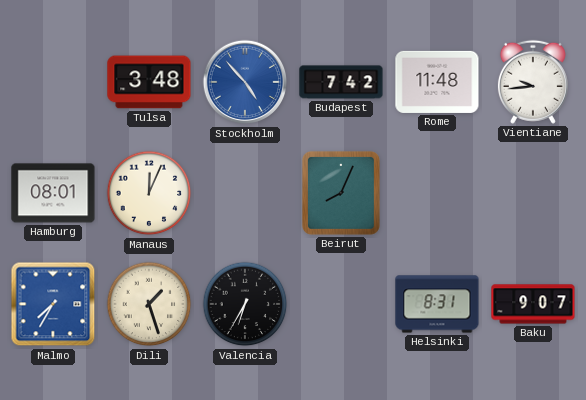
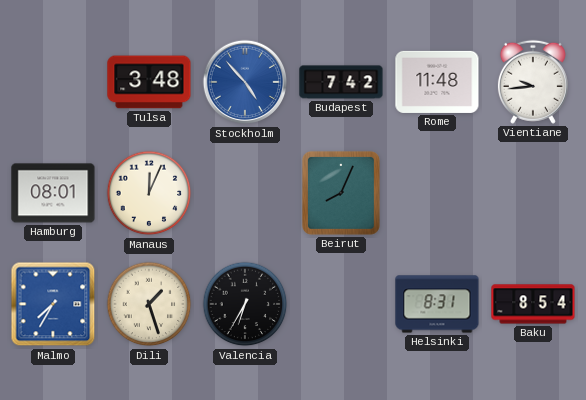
Baku: 9:07 -> 8:54
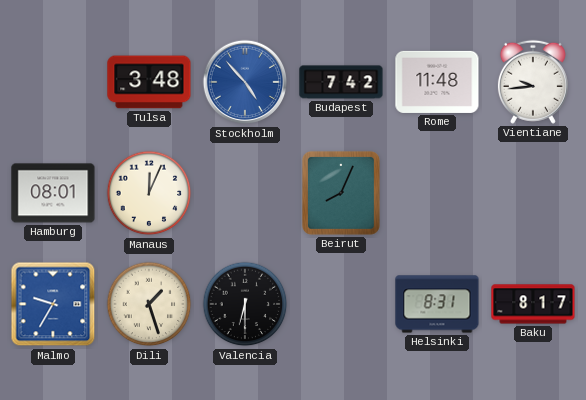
Malmo: 7:35 -> 9:35
Valencia: 6:35 -> 6:30
Baku: 8:54 -> 8:17
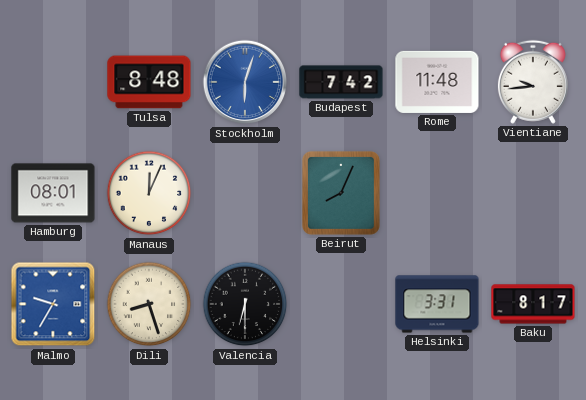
Tulsa: 3:48 -> 8:48
Stockholm: 4:53 -> 6:03
Dili: 1:27 -> 8:27
Helsinki: 8:31 -> 3:31
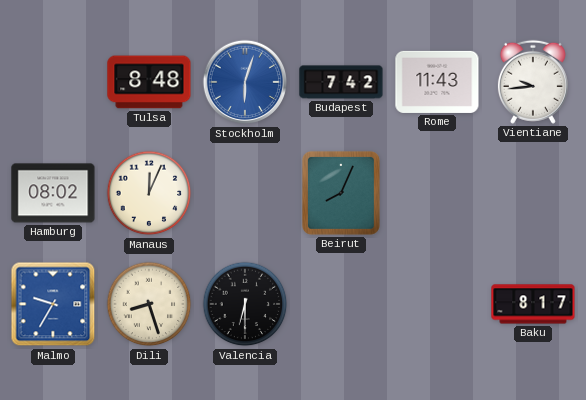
Rome: 11:48 -> 11:43
Hamburg: 08:01 -> 08:02
Helsinki: 3:31 -> none
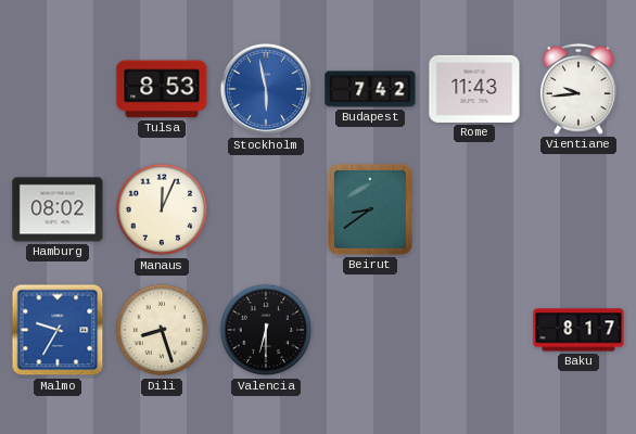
Tulsa: 8:48 -> 8:53
Stockholm: 6:03 -> 5:58
Beirut: 8:04 -> 8:39
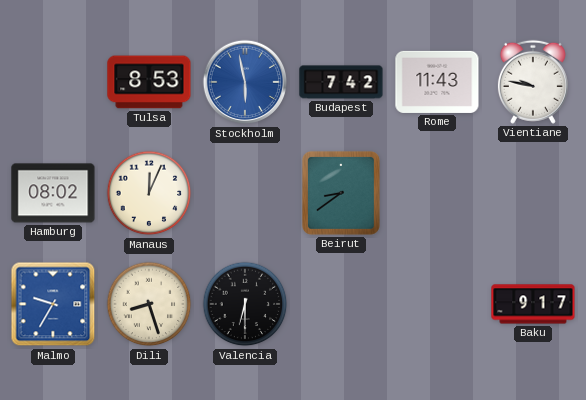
Vientiane: 9:44 -> 9:47
Baku: 8:17 -> 9:17
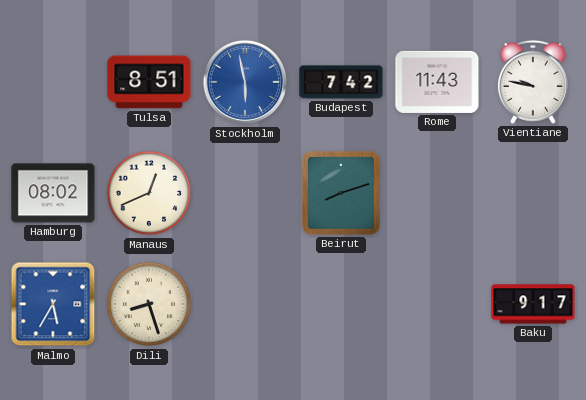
Tulsa: 8:53 -> 8:51
Manaus: 12:04 -> 12:41
Beirut: 8:39 -> 8:12
Malmo: 9:35 -> 5:35
Valencia: 6:30 -> none
